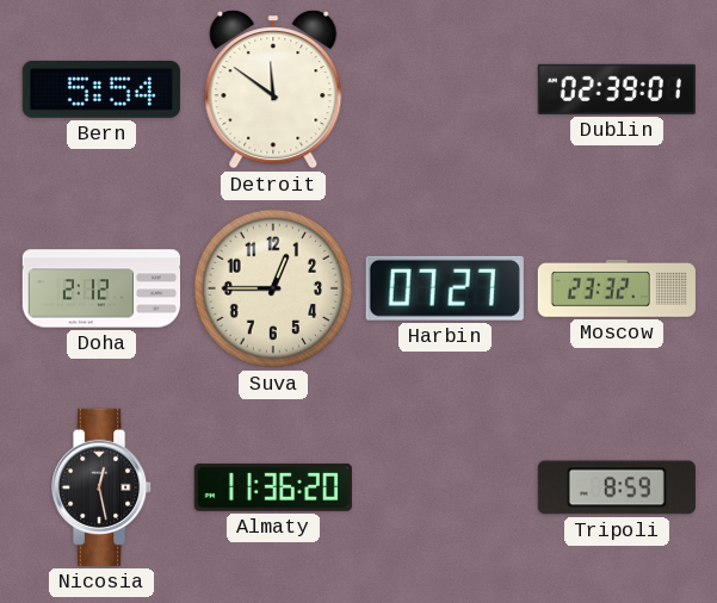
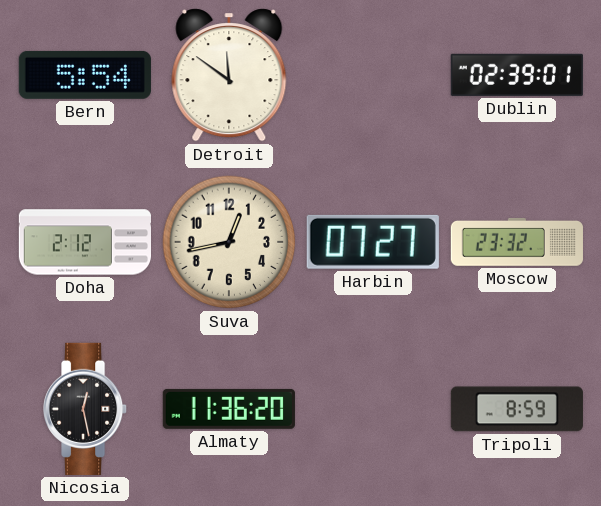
Suva: 12:45 -> 12:43
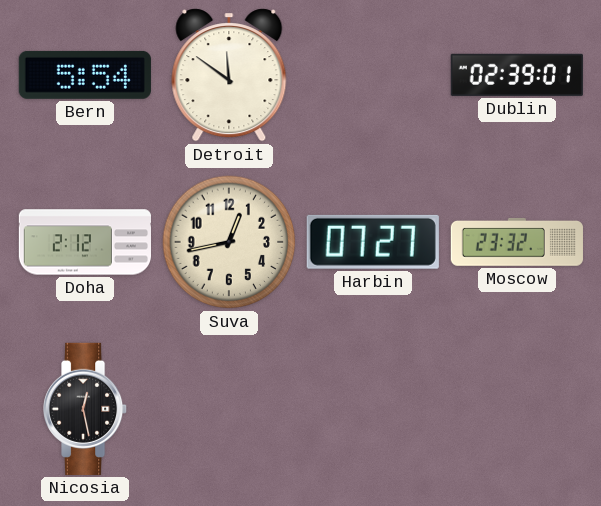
Almaty: 11:36 -> none
Tripoli: 8:59 -> none
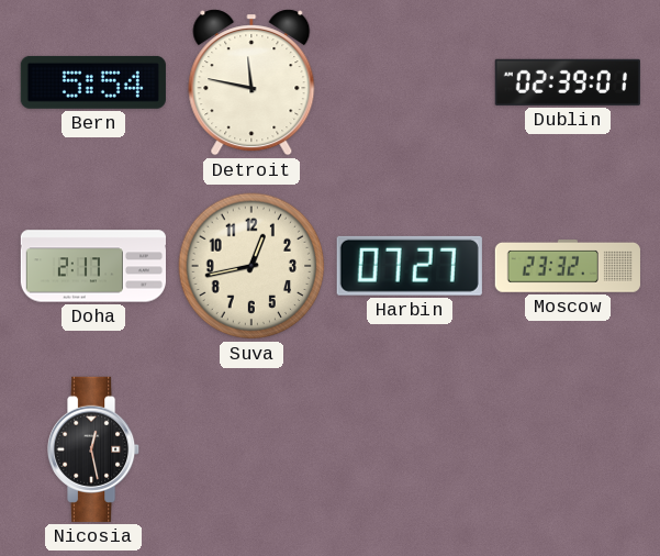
Detroit: 11:51 -> 11:47
Doha: 2:12 -> 2:17
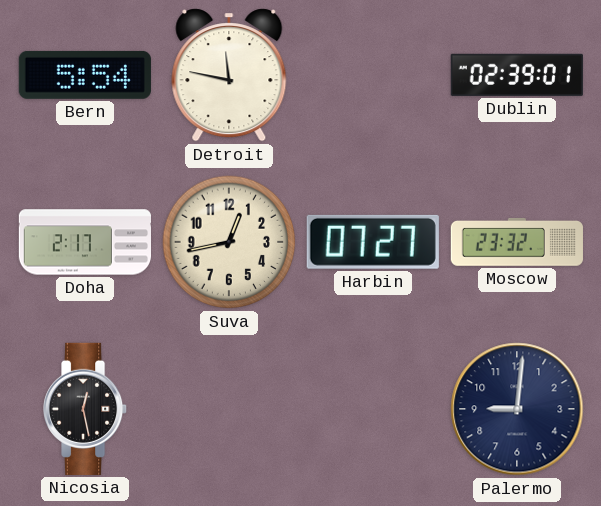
Palermo: none -> 9:01
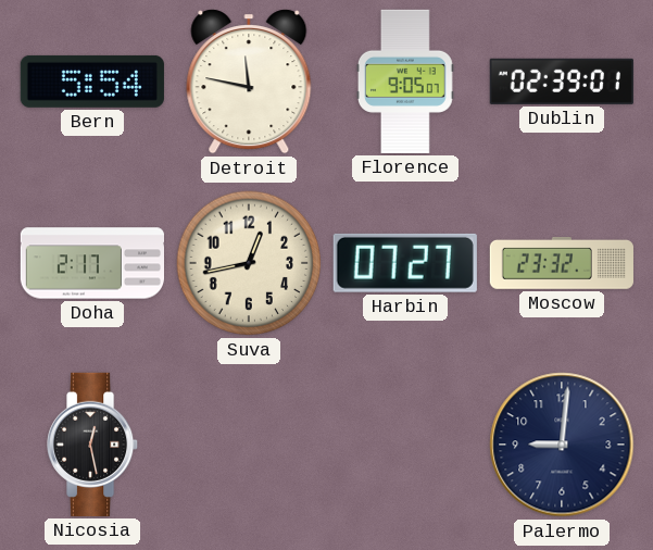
Florence: none -> 9:05
